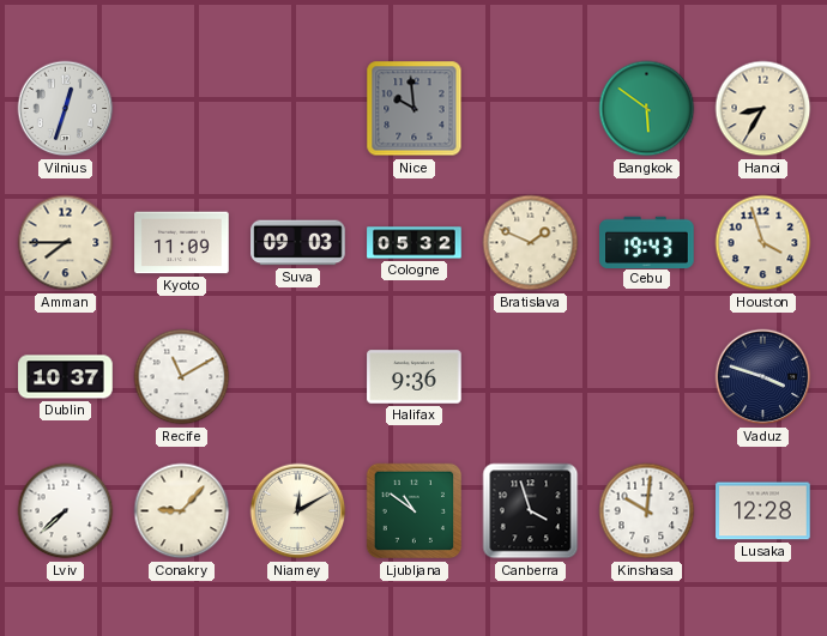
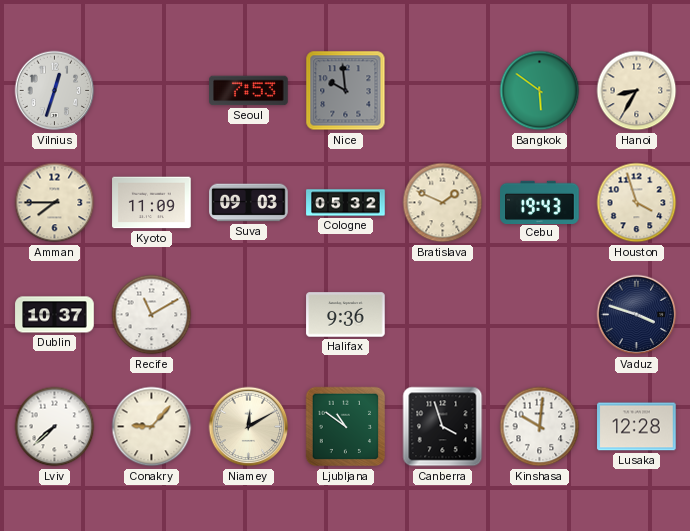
Seoul: none -> 7:53
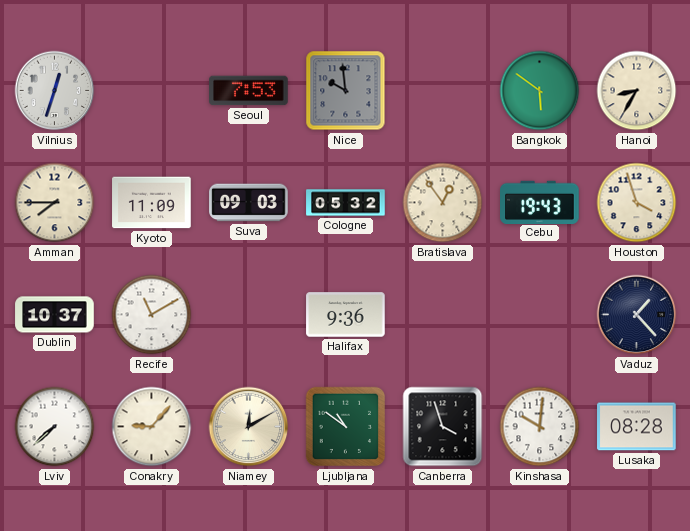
Bratislava: 1:49 -> 12:54
Vaduz: 3:48 -> 1:23
Lusaka: 12:28 -> 08:28
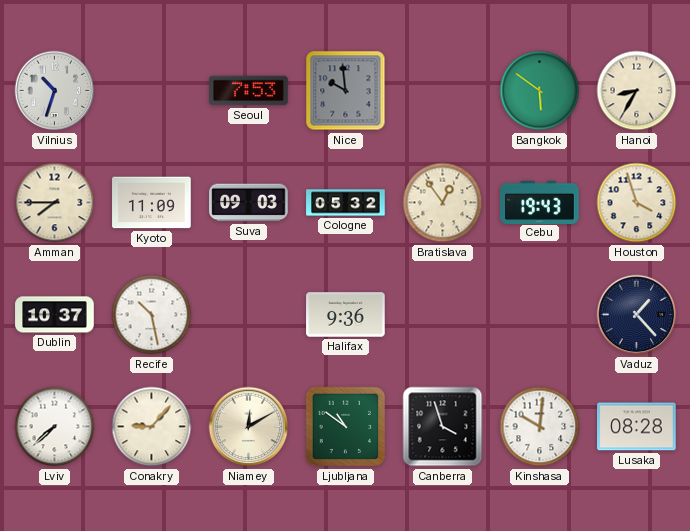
Vilnius: 12:33 -> 10:33
Recife: 11:10 -> 10:28
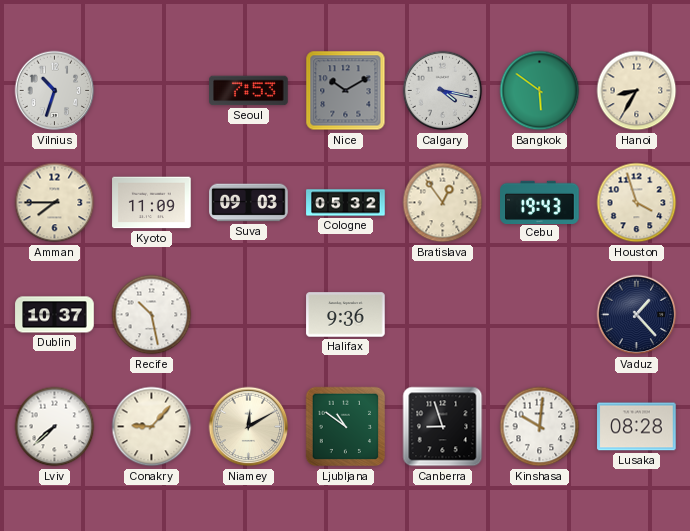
Nice: 9:59 -> 10:10
Calgary: none -> 4:17
Canberra: 3:57 -> 8:57
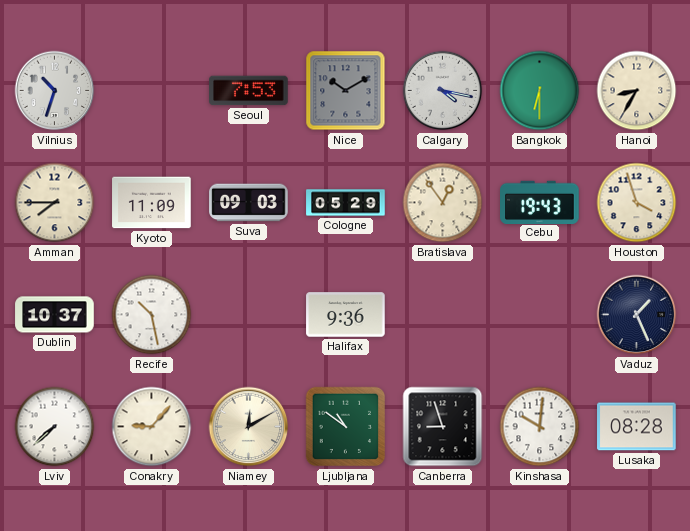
Bangkok: 5:51 -> 6:30
Cologne: 05:32 -> 05:29
Vaduz: 1:23 -> 1:26
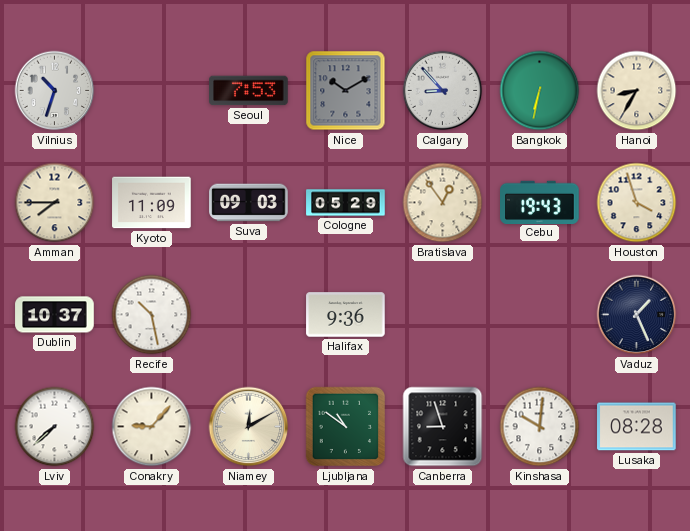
Calgary: 4:17 -> 8:53
Bangkok: 6:30 -> 6:32
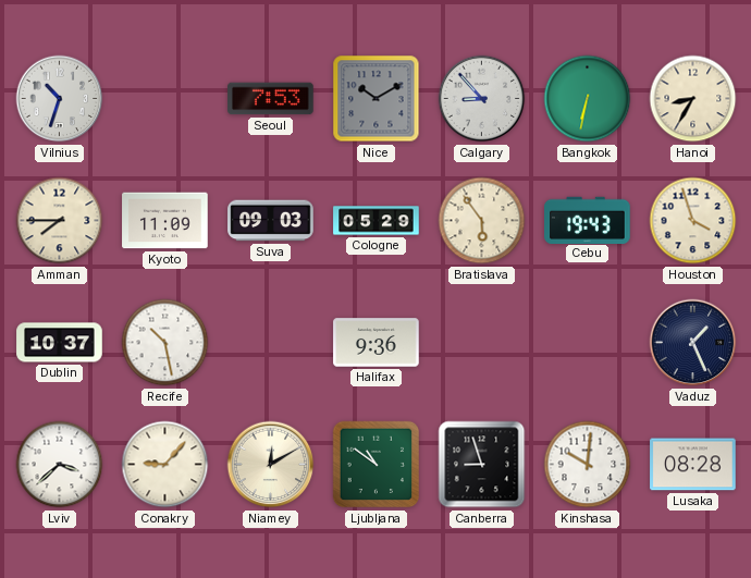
Bratislava: 12:54 -> 5:54
Lviv: 7:38 -> 3:38
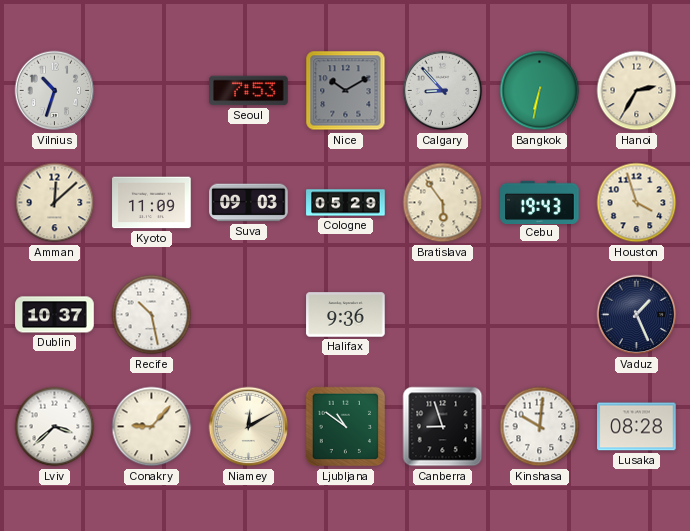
Hanoi: 8:35 -> 2:35
Amman: 7:45 -> 12:08
